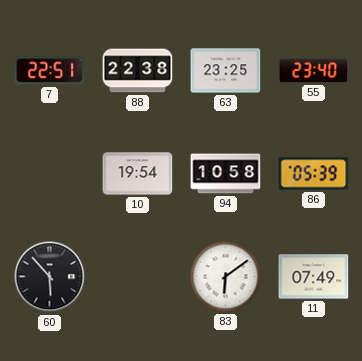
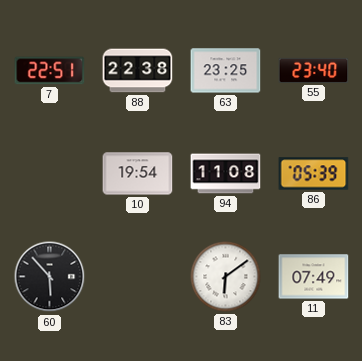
94: 10:58 -> 11:08
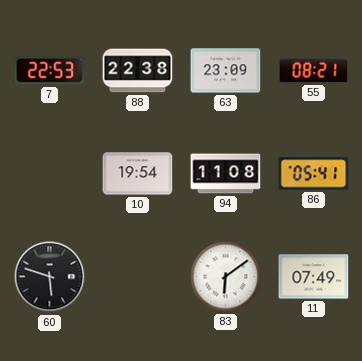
7: 22:51 -> 22:53
63: 23:25 -> 23:09
55: 23:40 -> 08:21
86: 05:39 -> 05:41
60: 5:53 -> 5:48
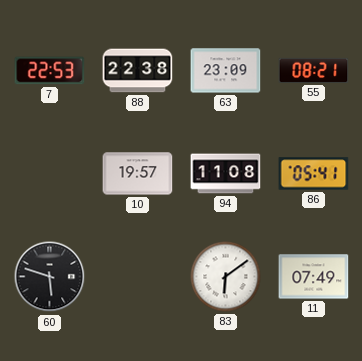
10: 19:54 -> 19:57
